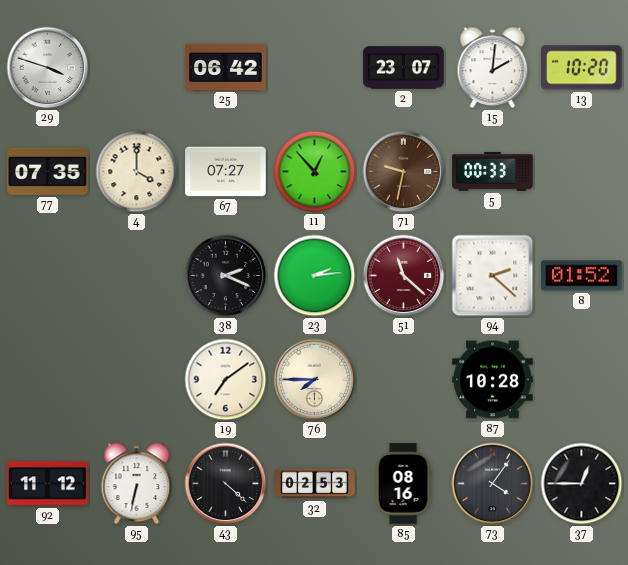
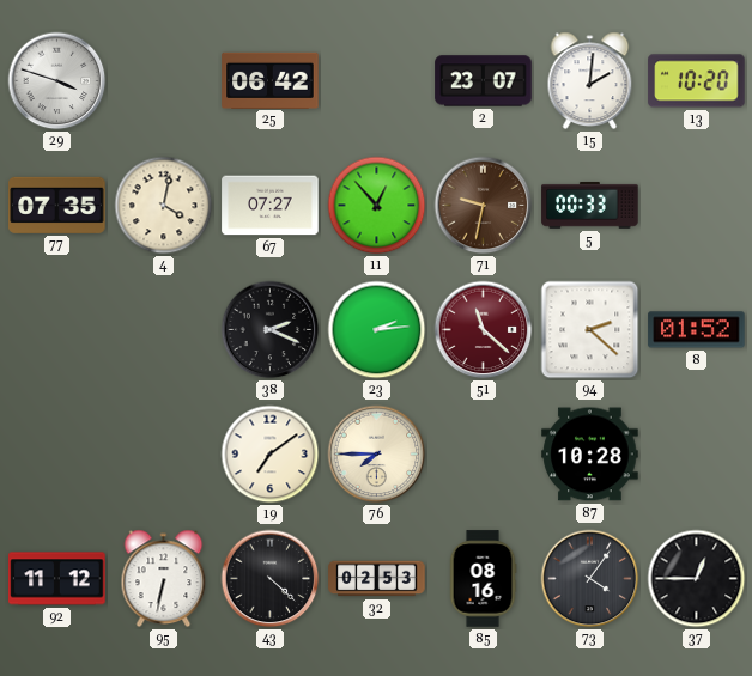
4: 4:00 -> 4:02
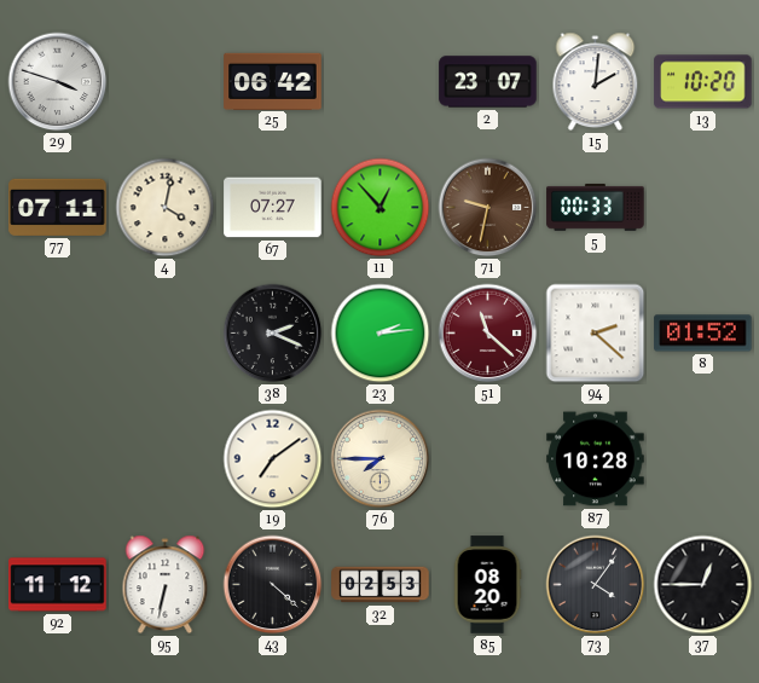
77: 07:35 -> 07:11
85: 08:16 -> 08:20
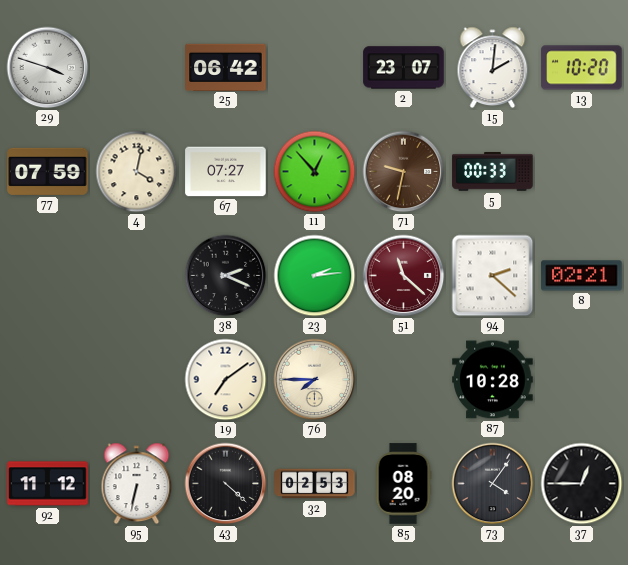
77: 07:11 -> 07:59
8: 01:52 -> 02:21
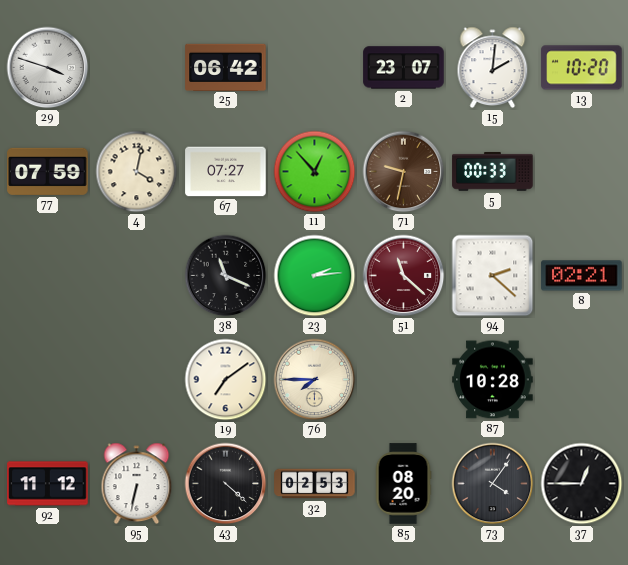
38: 2:19 -> 11:19
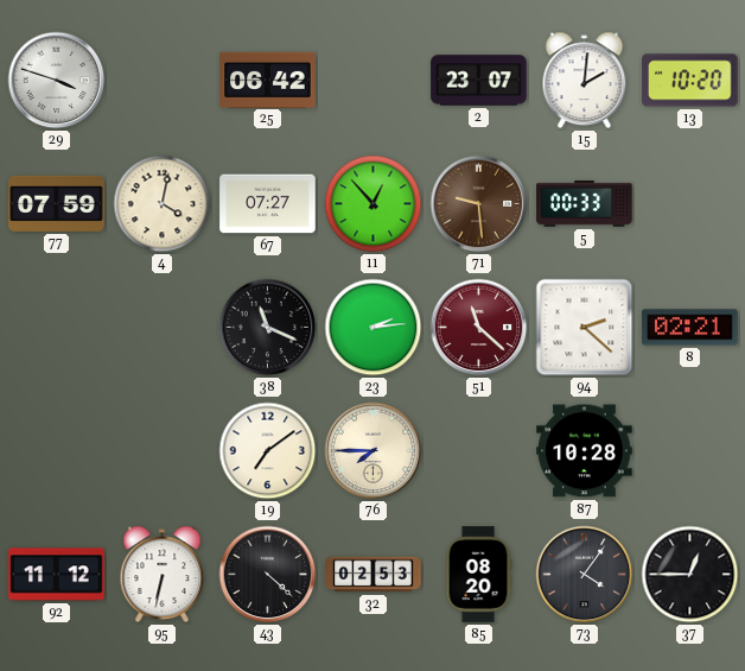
71: 9:32 -> 9:29
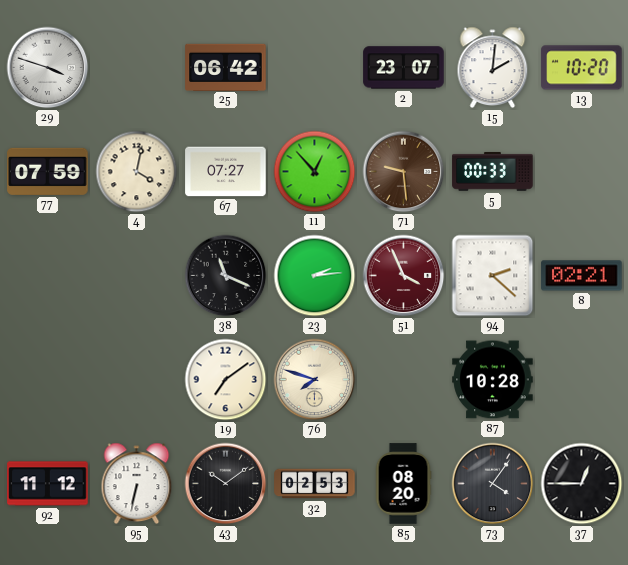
51: 11:22 -> 3:56
76: 7:45 -> 7:48
43: 4:22 -> 10:09
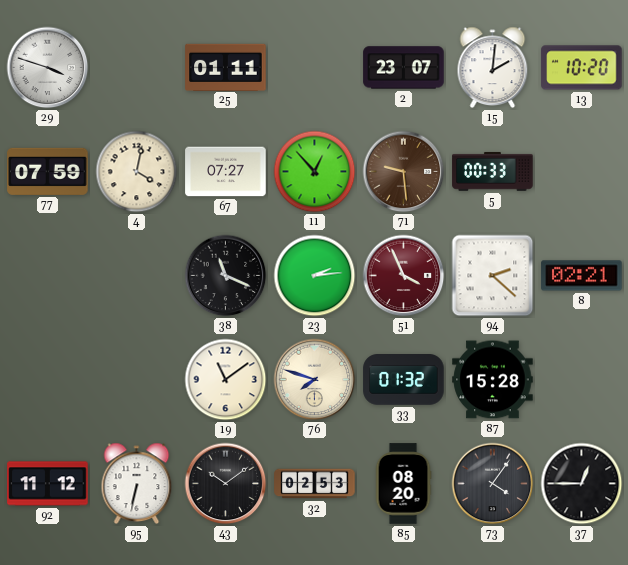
25: 06:42 -> 01:11
19: 7:09 -> 11:09
33: none -> 01:32
87: 10:28 -> 15:28
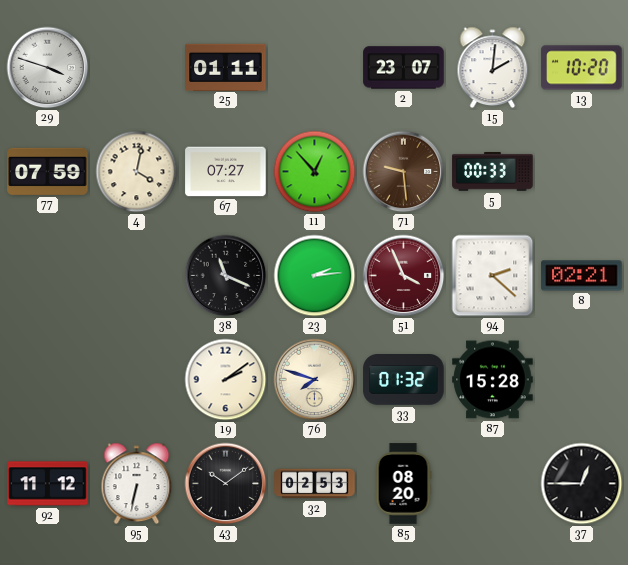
19: 11:09 -> 2:09
73: 4:06 -> none
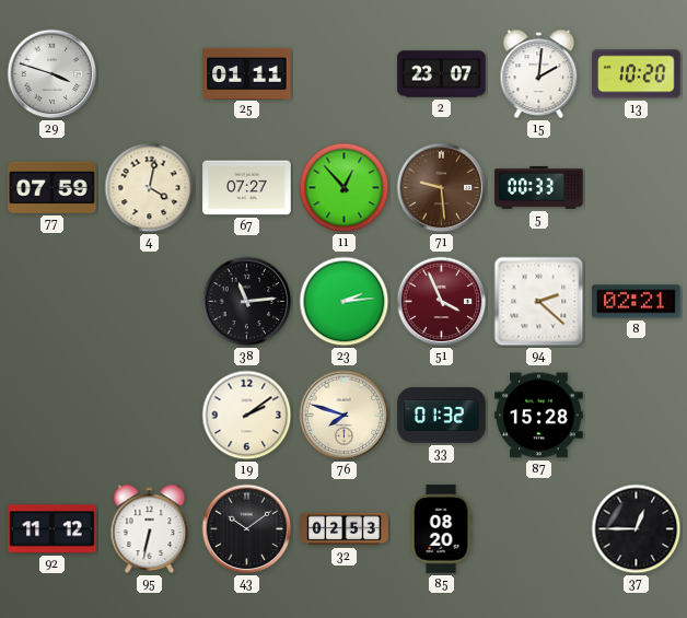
38: 11:19 -> 11:14
